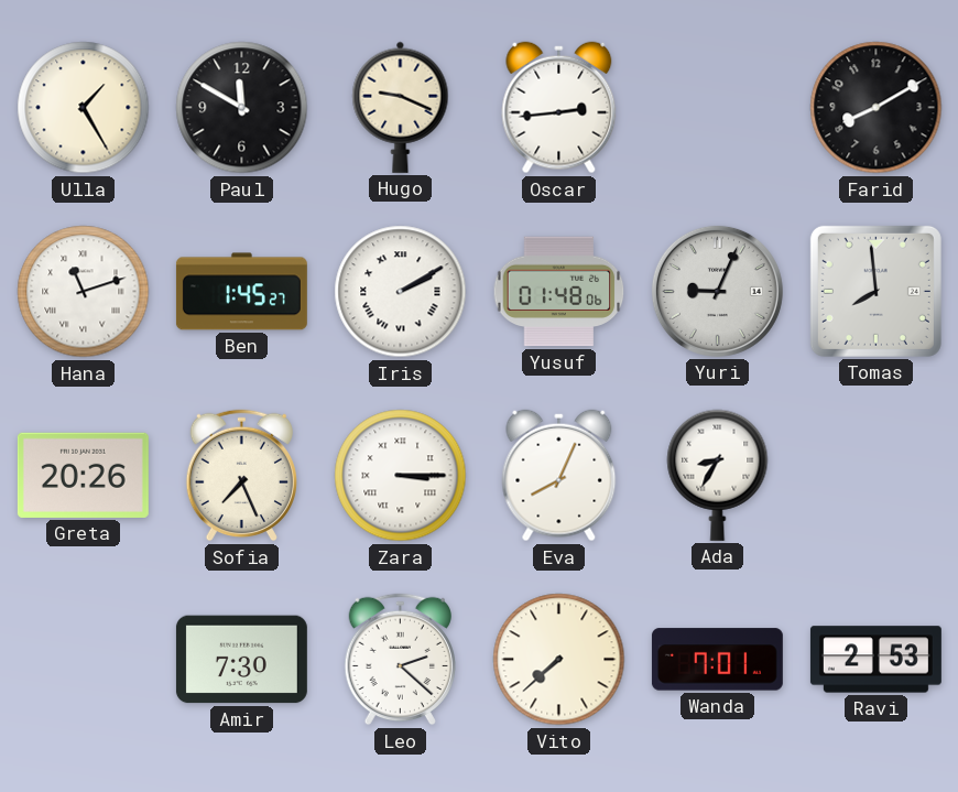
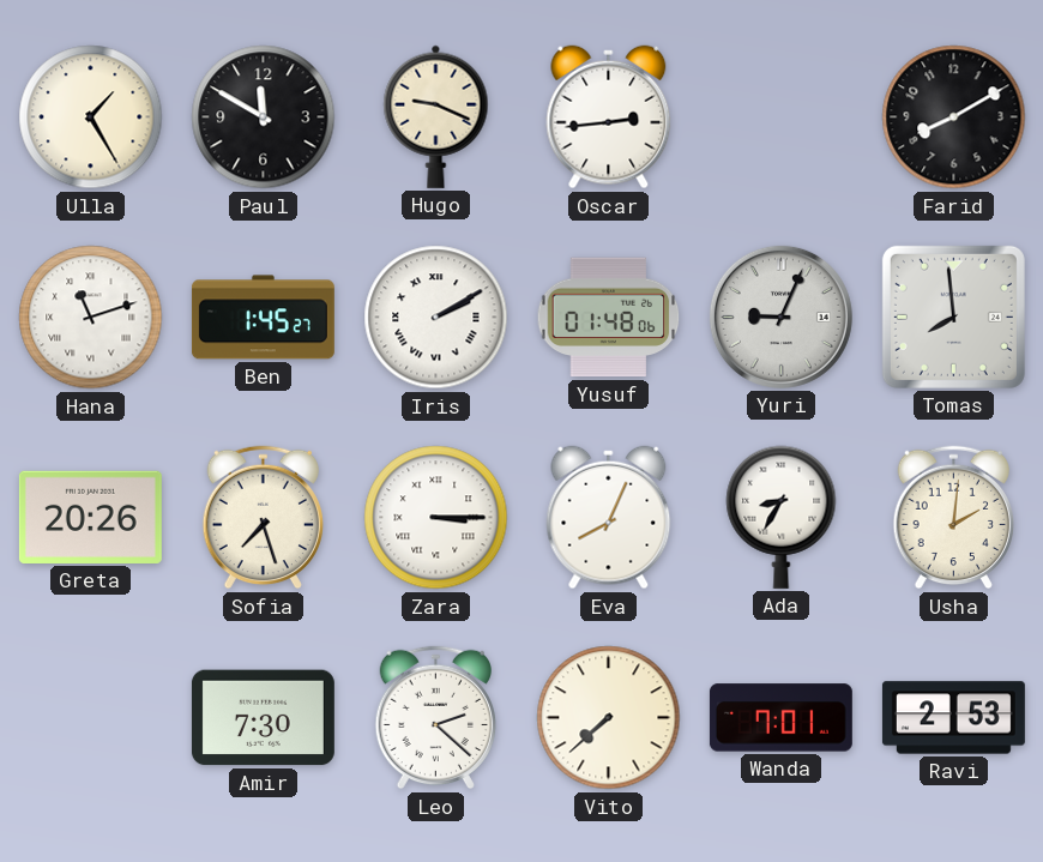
Sofia: 7:26 -> 7:27
Usha: none -> 2:01
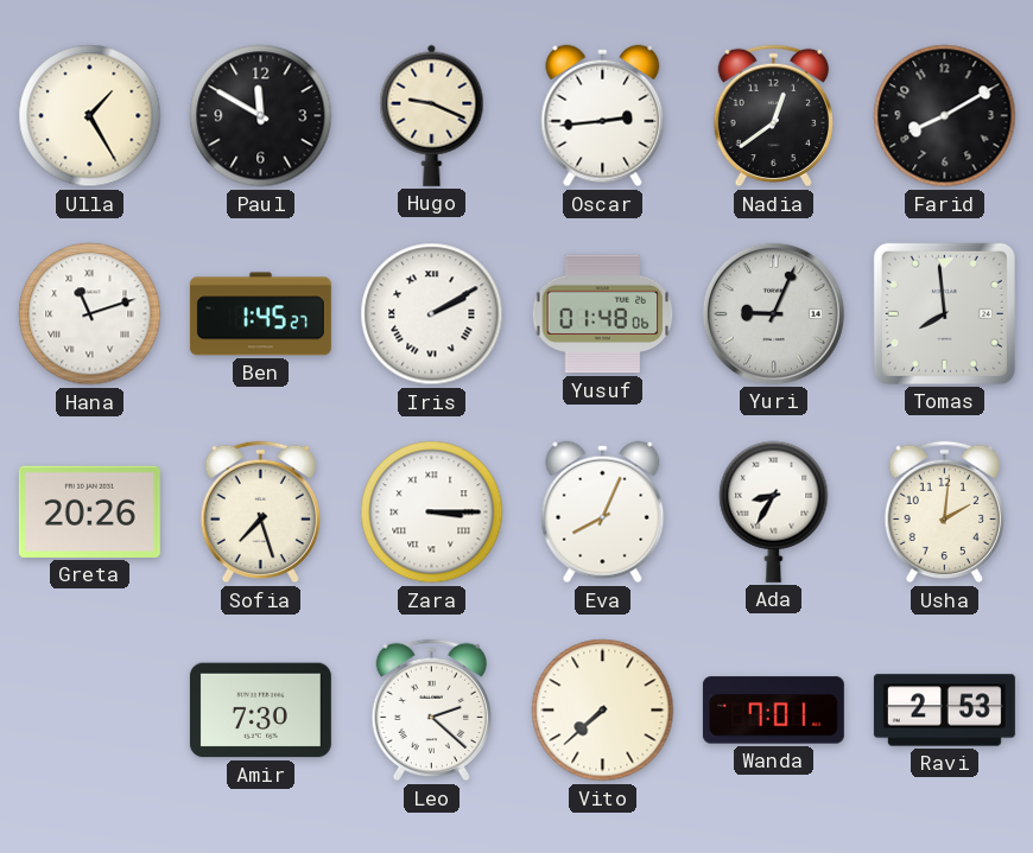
Nadia: none -> 12:39
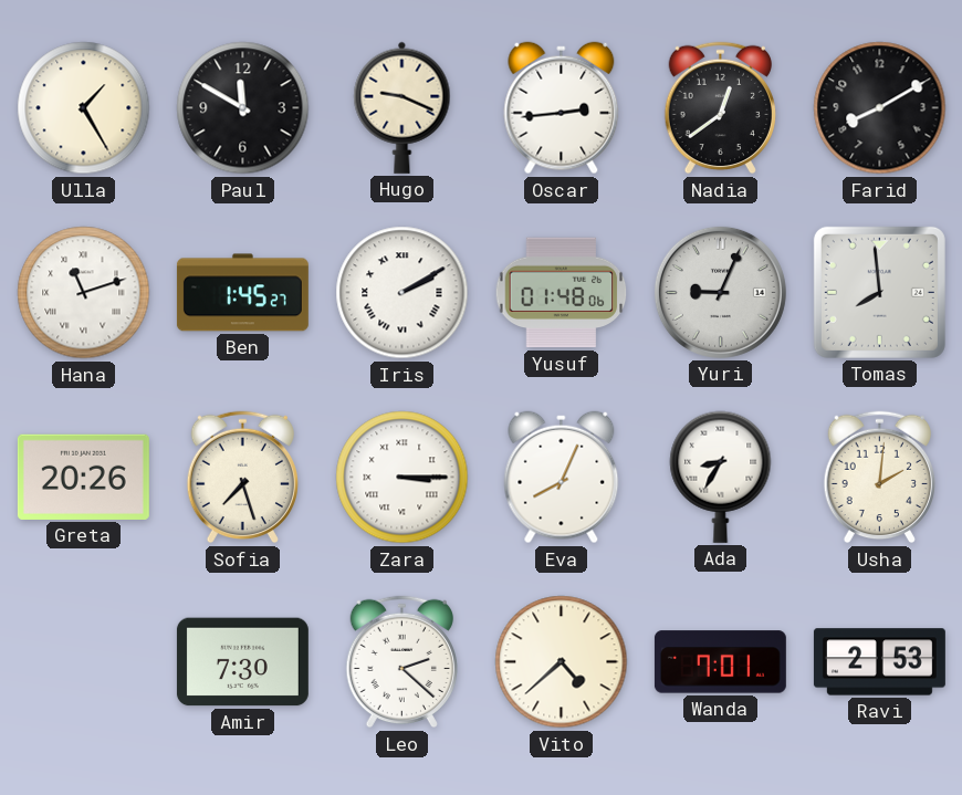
Vito: 7:38 -> 4:38
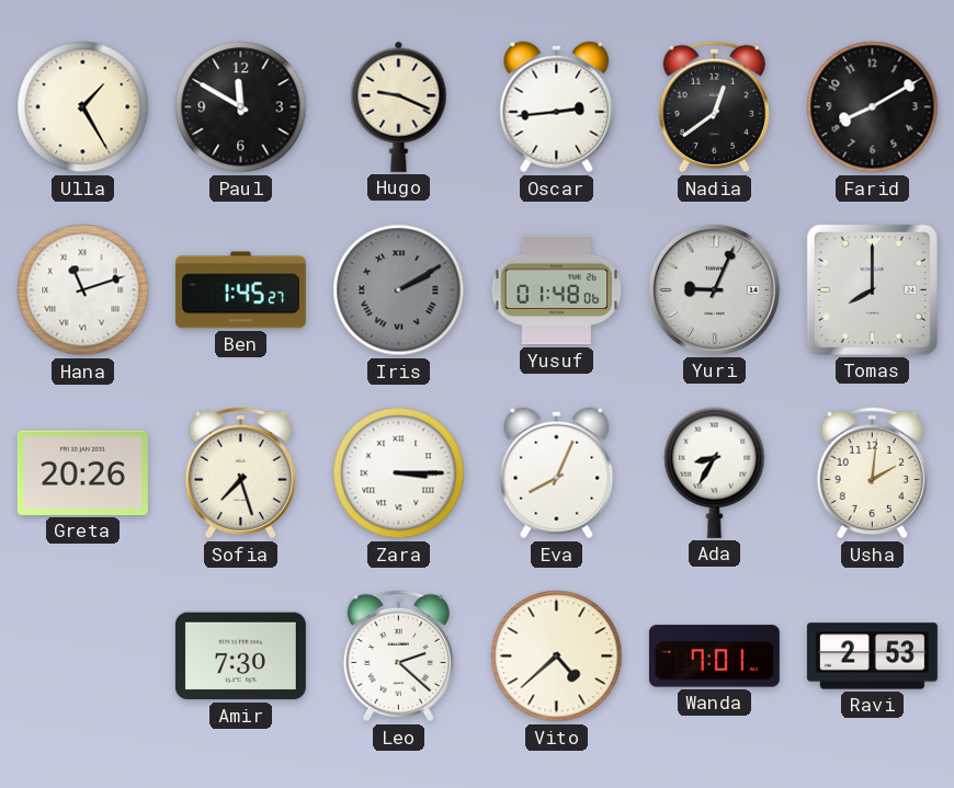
Iris dial: white -> grey
Tomas: 7:59 -> 8:00
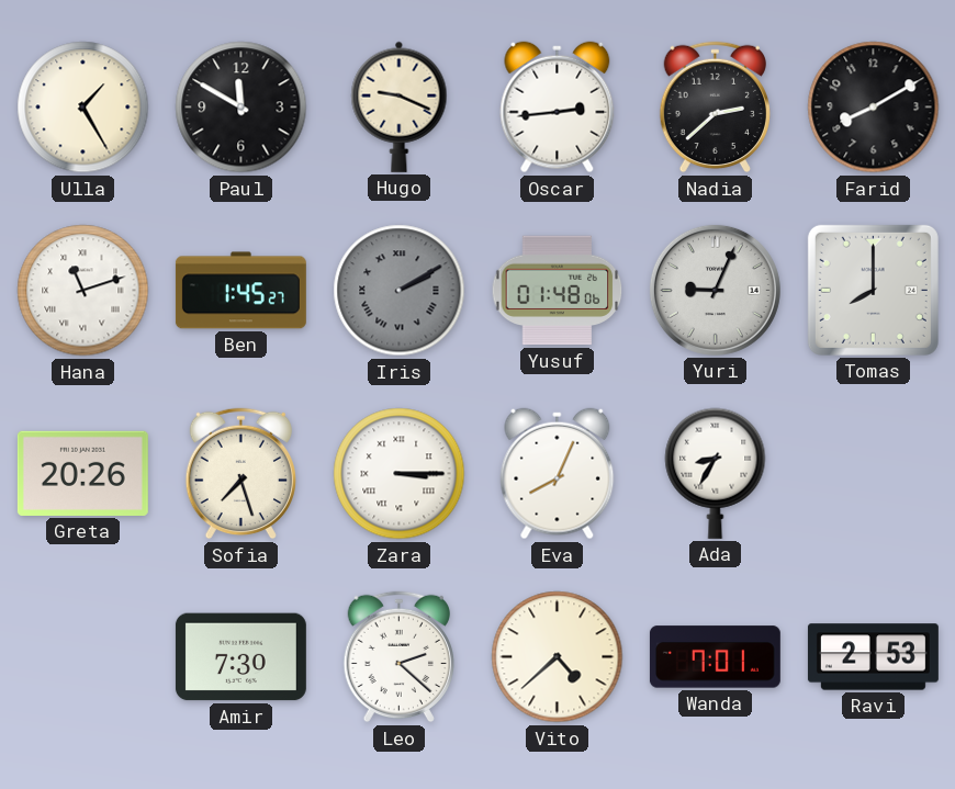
Nadia: 12:39 -> 2:38
Usha: 2:01 -> none
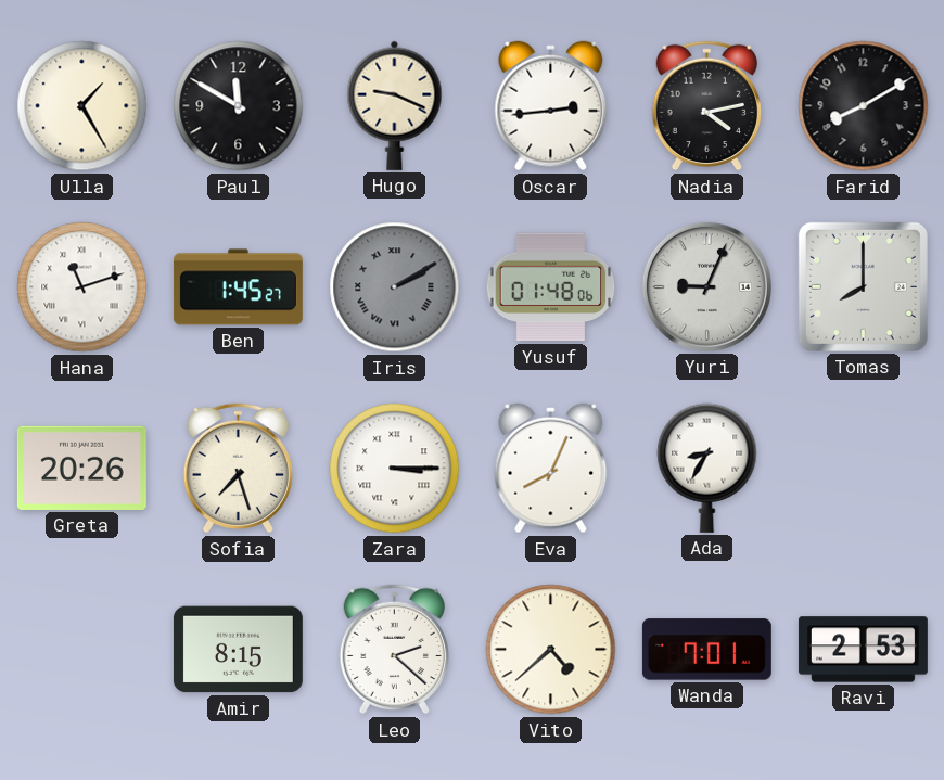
Nadia: 2:38 -> 4:13
Amir: 7:30 -> 8:15
